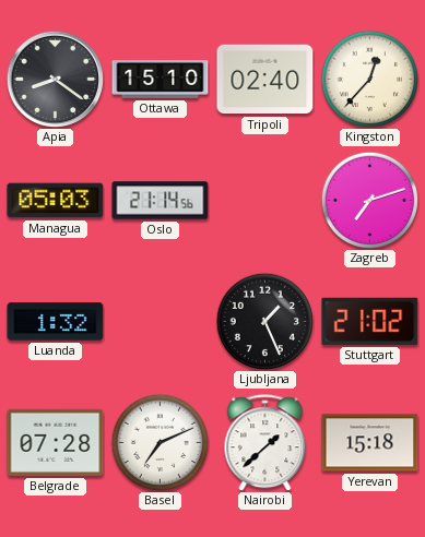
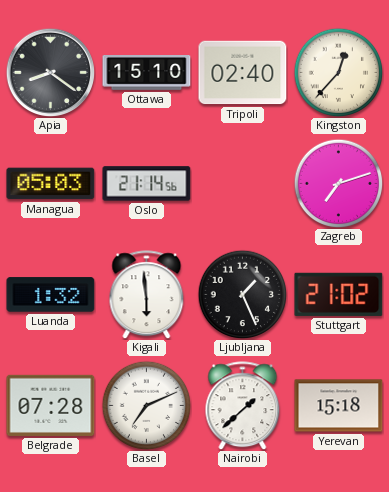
Kigali: none -> 5:59
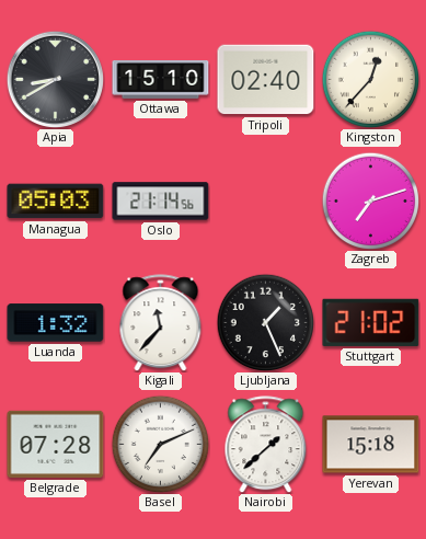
Apia: 8:21 -> 8:40
Kigali: 5:59 -> 11:37
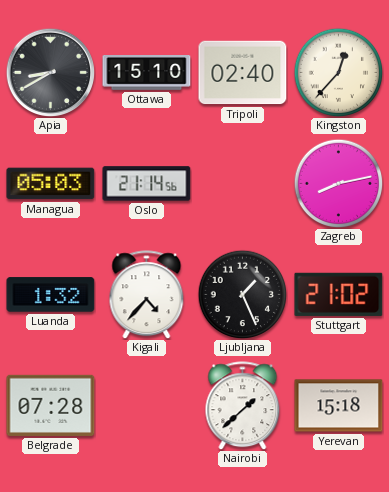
Zagreb: 7:12 -> 8:13
Kigali: 11:37 -> 4:37
Basel: 7:11 -> none
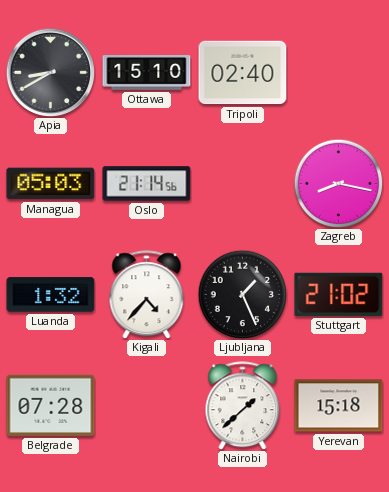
Kingston: 12:37 -> none
Zagreb: 8:13 -> 8:17
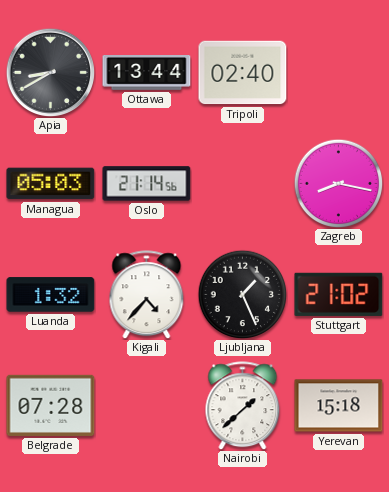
Ottawa: 15:10 -> 13:44
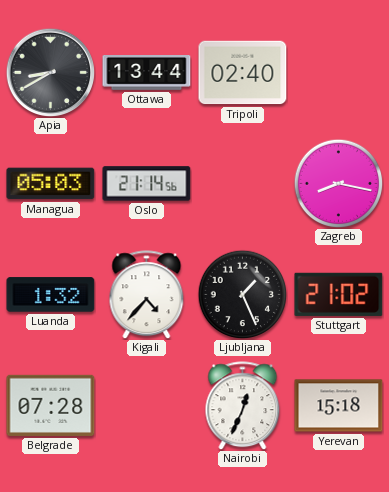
Nairobi: 1:38 -> 12:34
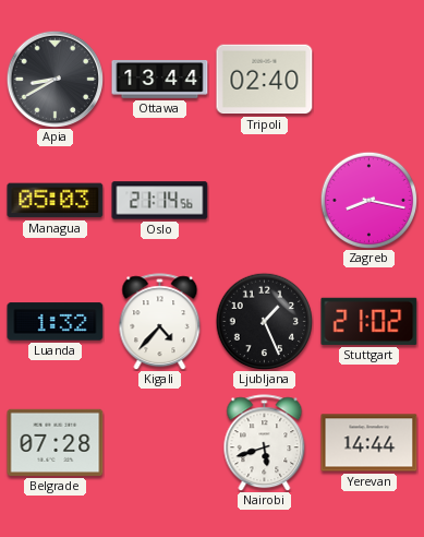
Nairobi: 12:34 -> 5:42
Yerevan: 15:18 -> 14:44
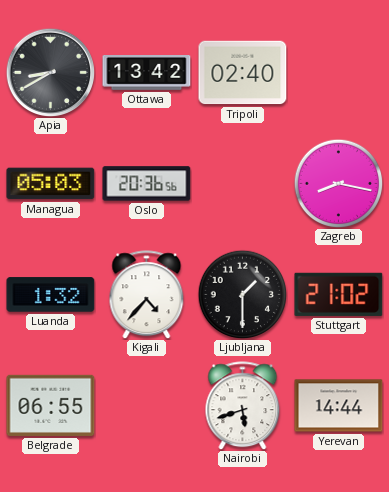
Ottawa: 13:44 -> 13:42
Oslo: 21:14 -> 20:36
Ljubljana: 1:26 -> 1:30
Belgrade: 07:28 -> 06:55
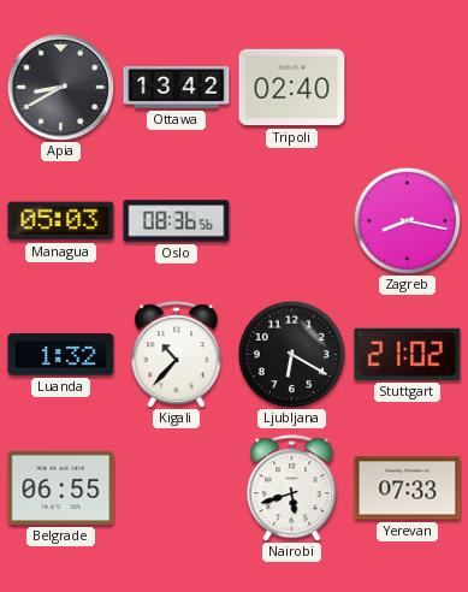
Oslo: 20:36 -> 08:36
Kigali: 4:37 -> 10:37
Ljubljana: 1:30 -> 6:20
Yerevan: 14:44 -> 07:33
